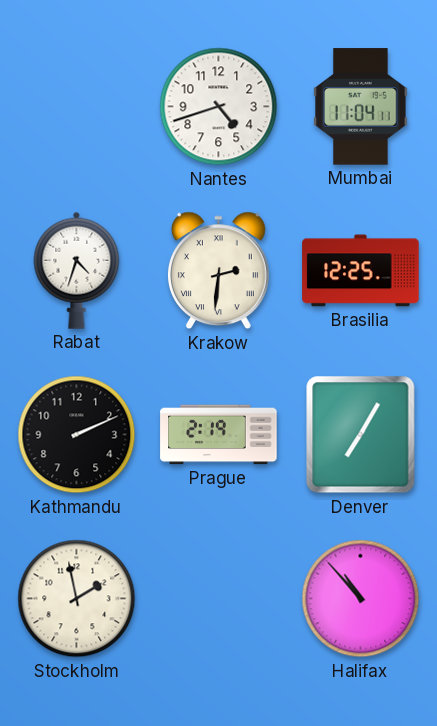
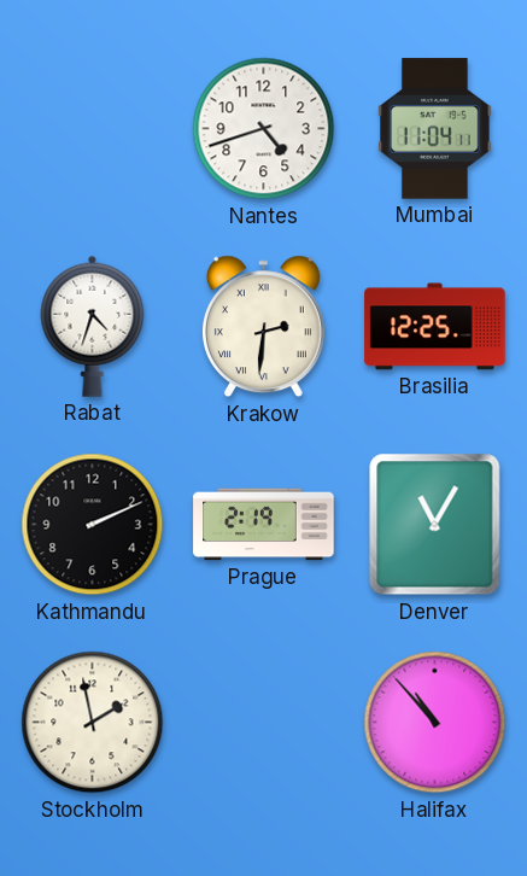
Denver: 7:05 -> 11:05
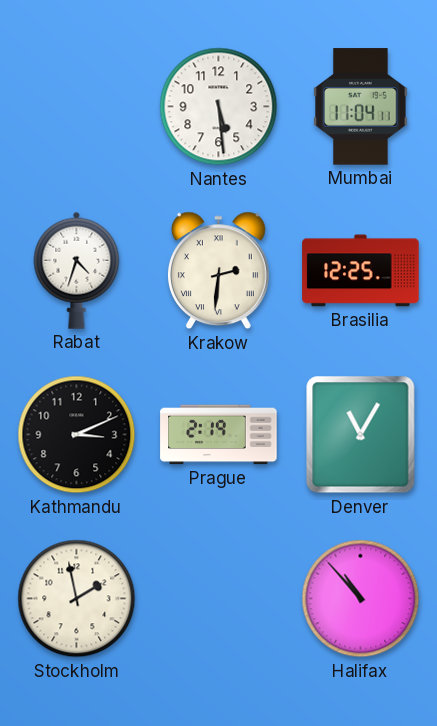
Nantes: 4:42 -> 5:29
Kathmandu: 2:11 -> 3:11
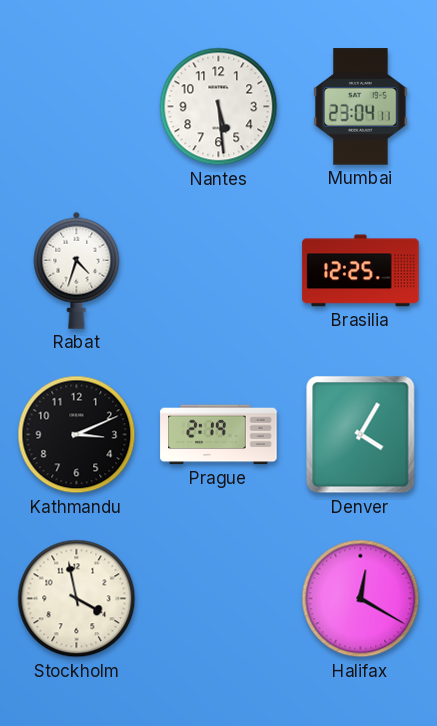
Mumbai: 11:04 -> 23:04
Krakow: 2:31 -> none
Denver: 11:05 -> 4:05
Stockholm: 1:58 -> 3:58
Halifax: 10:53 -> 12:20
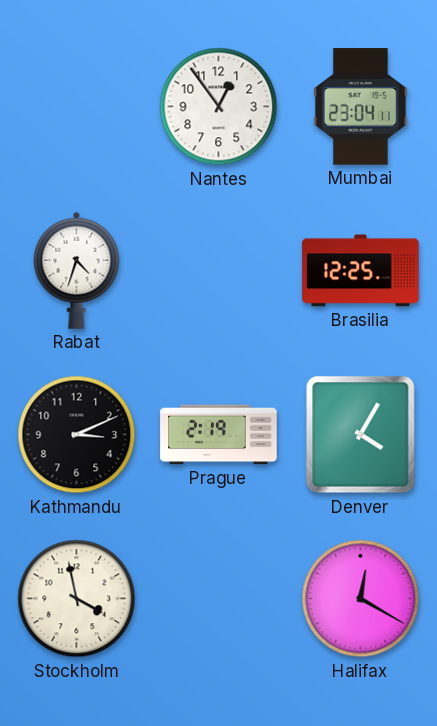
Nantes: 5:29 -> 12:54
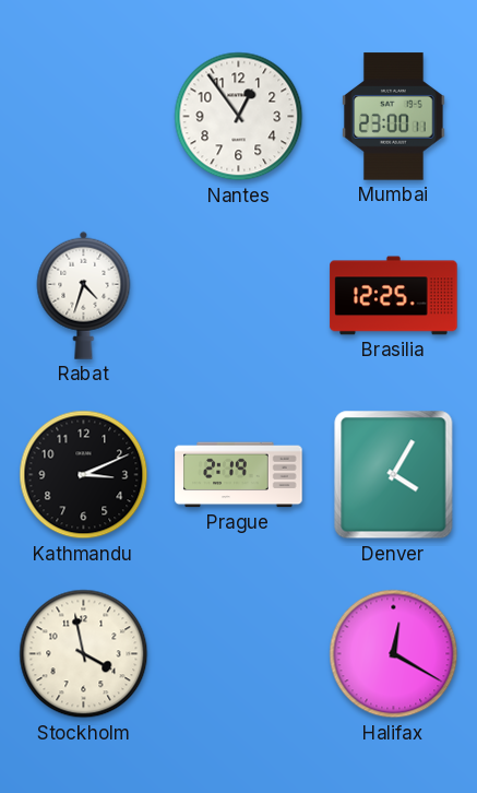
Mumbai: 23:04 -> 23:00
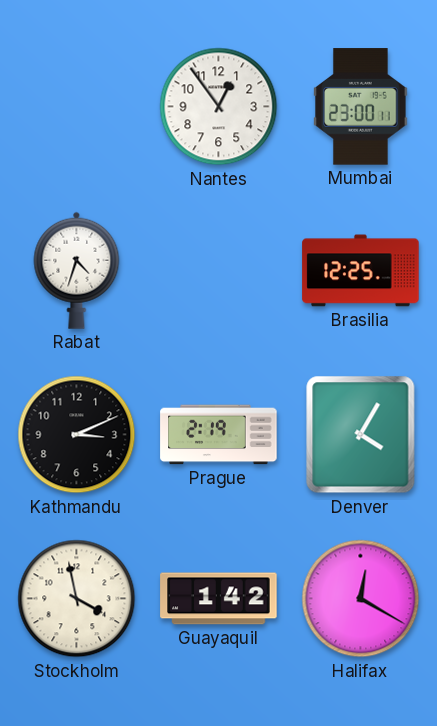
Guayaquil: none -> 1:42
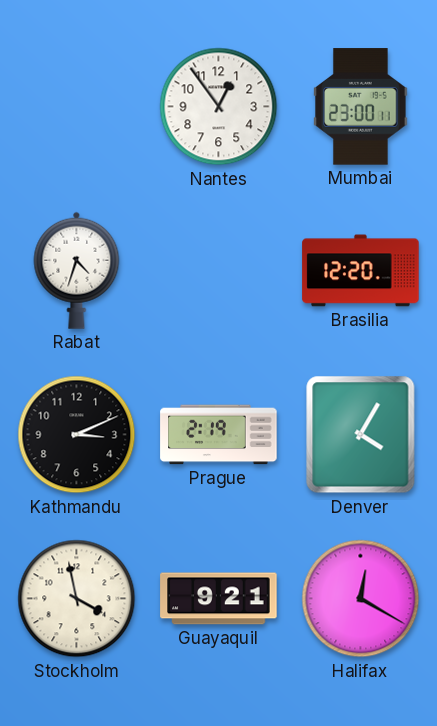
Brasilia: 12:25 -> 12:20
Guayaquil: 1:42 -> 9:21
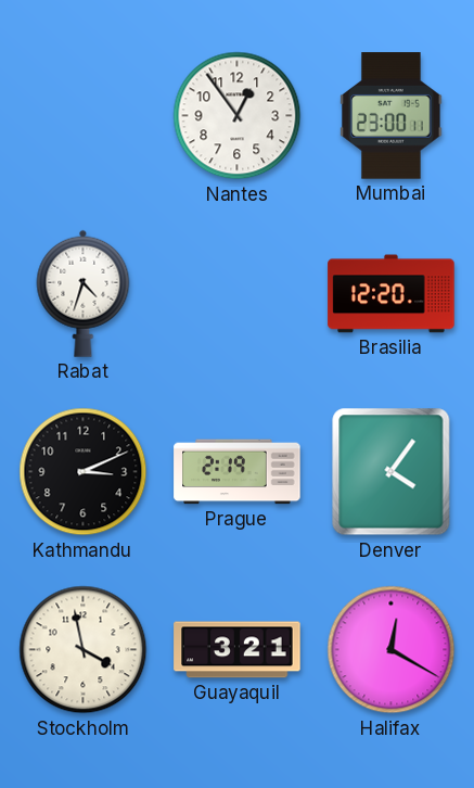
Denver: 4:05 -> 4:06
Guayaquil: 9:21 -> 3:21
